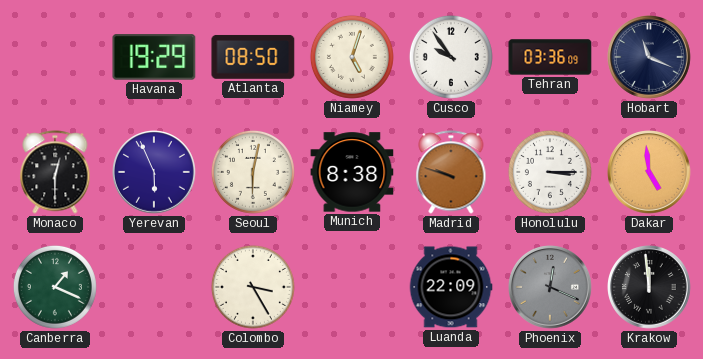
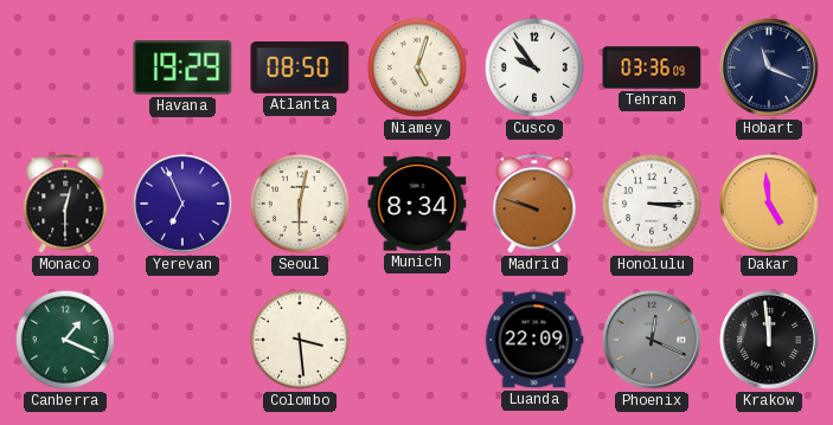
Yerevan: 5:56 -> 6:56
Munich: 8:38 -> 8:34
Colombo: 3:25 -> 3:29
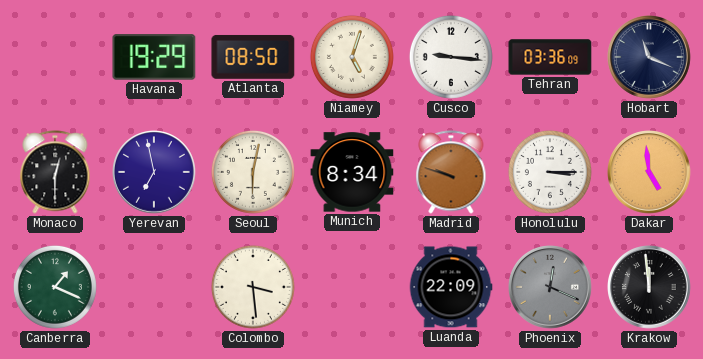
Cusco: 9:54 -> 9:16
Yerevan: 6:56 -> 6:58
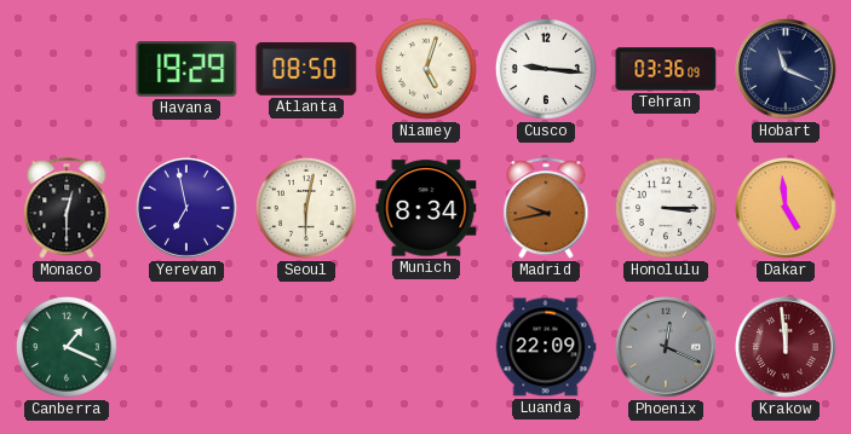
Madrid: 9:48 -> 9:43
Colombo: 3:29 -> none
Krakow dial: black -> burgundy
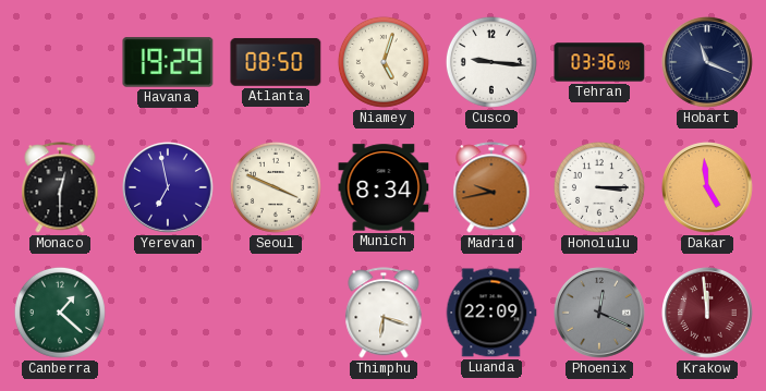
Seoul: 6:02 -> 3:49
Canberra: 1:19 -> 1:22
Thimphu: none -> 6:18
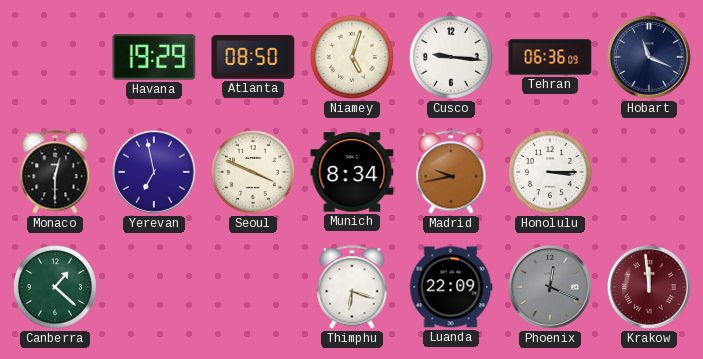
Tehran: 03:36 -> 06:36
Dakar: 4:59 -> none
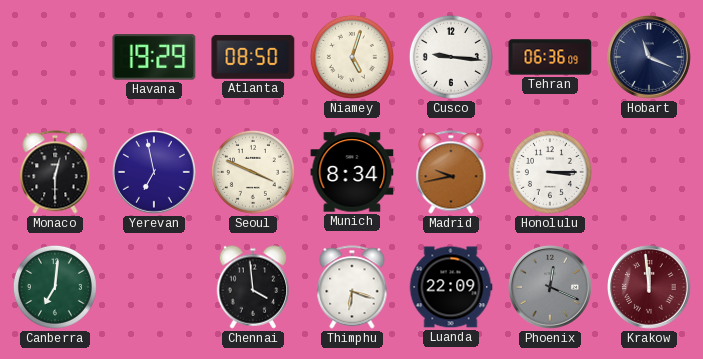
Canberra: 1:22 -> 7:01
Chennai: none -> 3:59
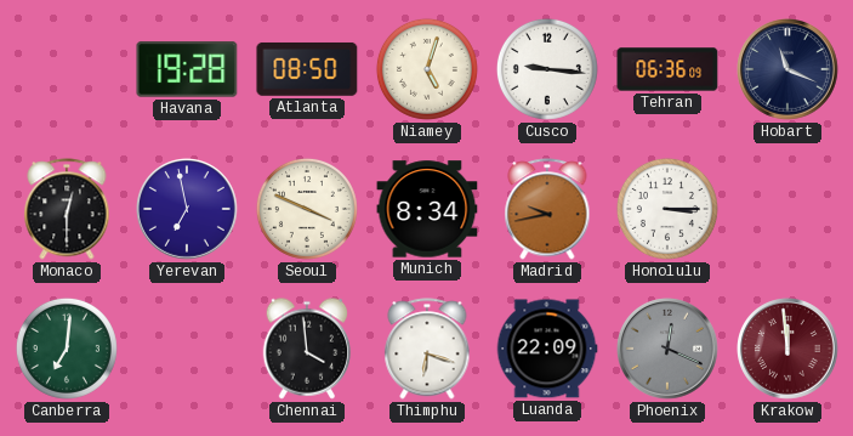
Havana: 19:29 -> 19:28
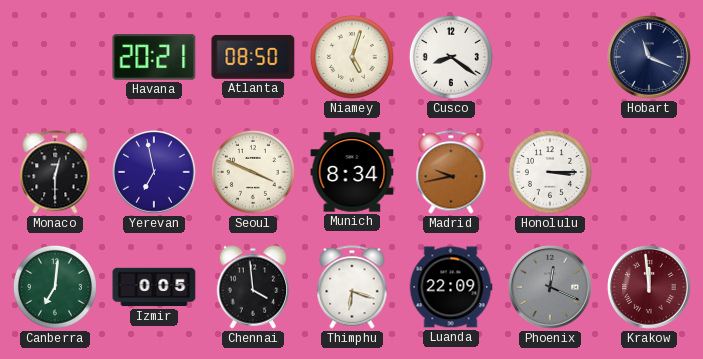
Havana: 19:28 -> 20:21
Cusco: 9:16 -> 8:21
Tehran: 06:36 -> none
Izmir: none -> 0:05
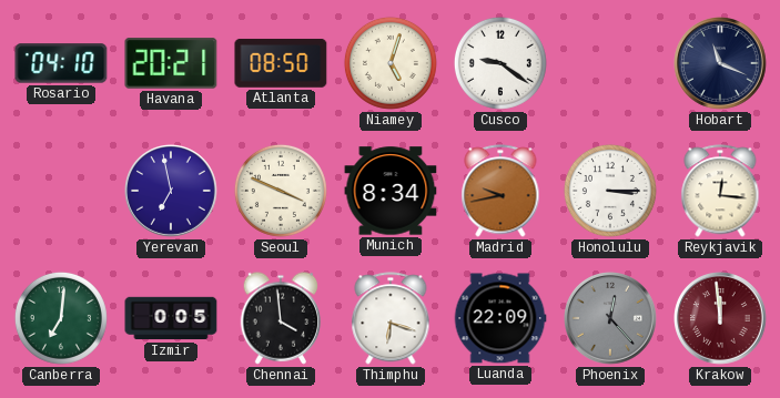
Rosario: none -> 04:10
Cusco: 8:21 -> 9:21
Monaco: 12:30 -> none
Reykjavik: none -> 12:16
Phoenix: 12:19 -> 12:23
